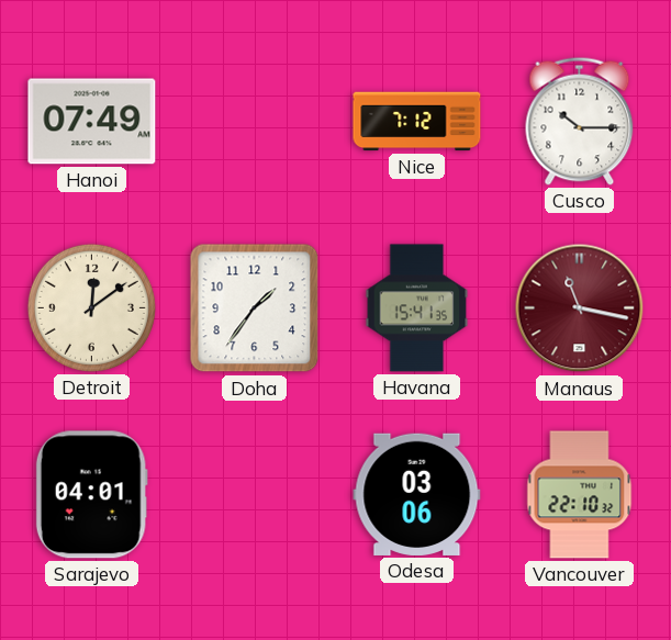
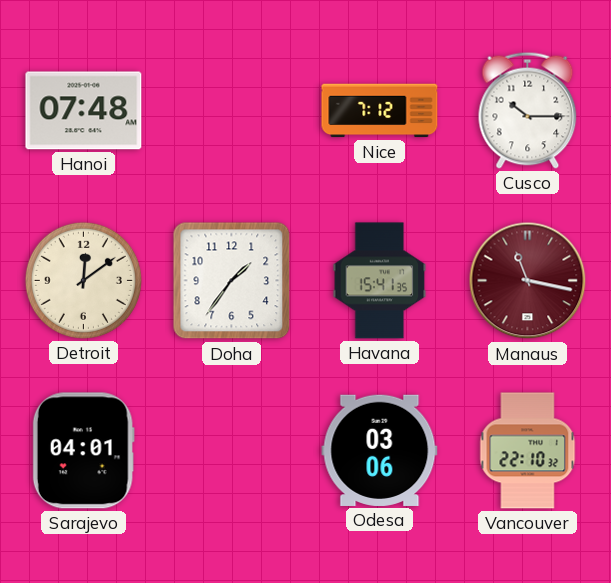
Hanoi: 07:49 -> 07:48
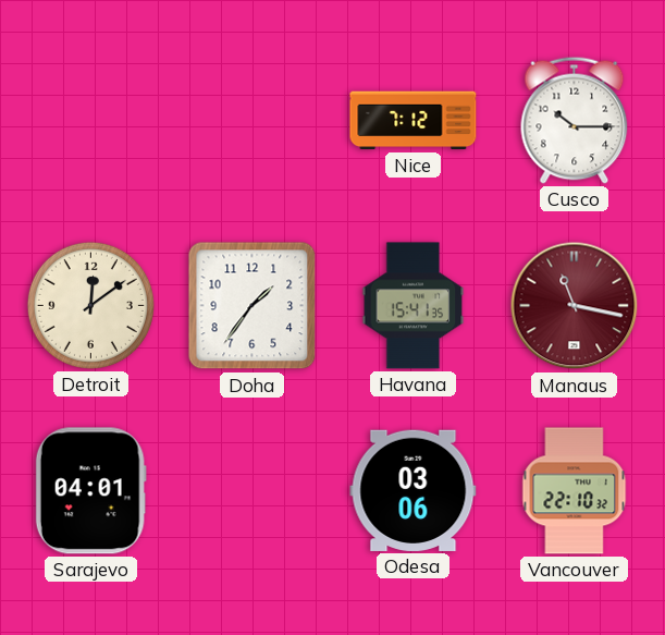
Hanoi: 07:48 -> none
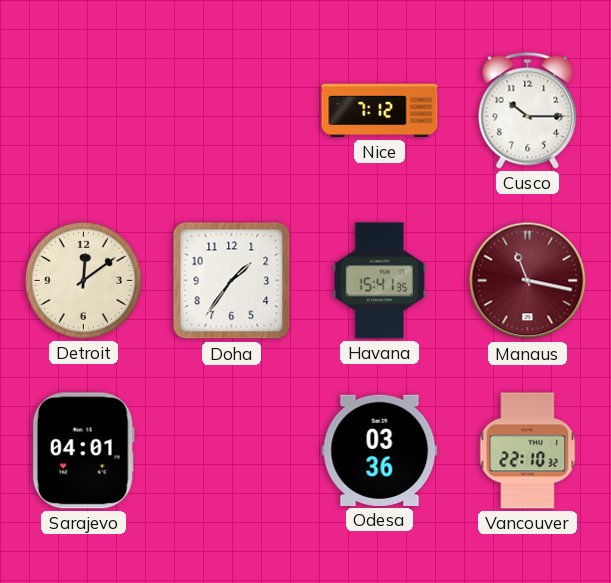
Odesa: 03:06 -> 03:36
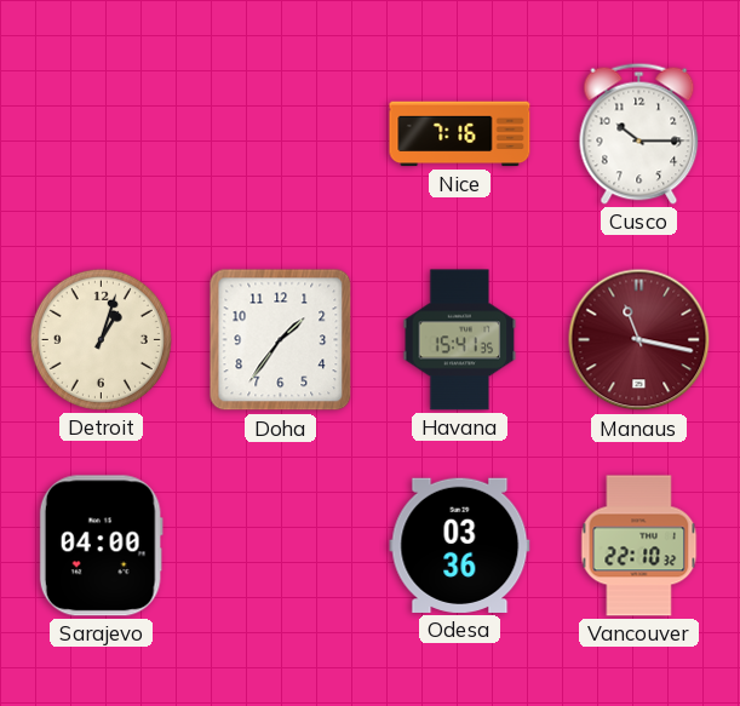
Nice: 7:12 -> 7:16
Detroit: 12:09 -> 1:03
Sarajevo: 04:01 -> 04:00
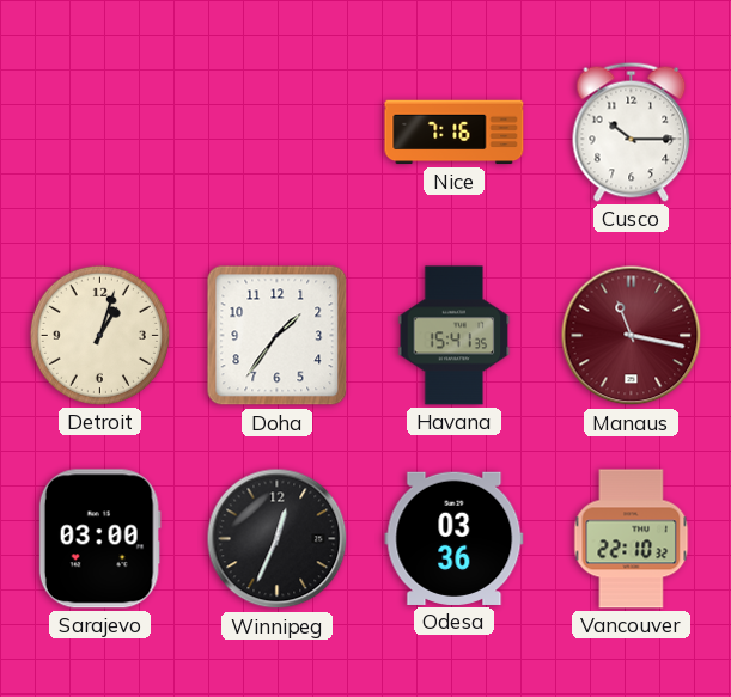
Sarajevo: 04:00 -> 03:00
Winnipeg: none -> 12:34
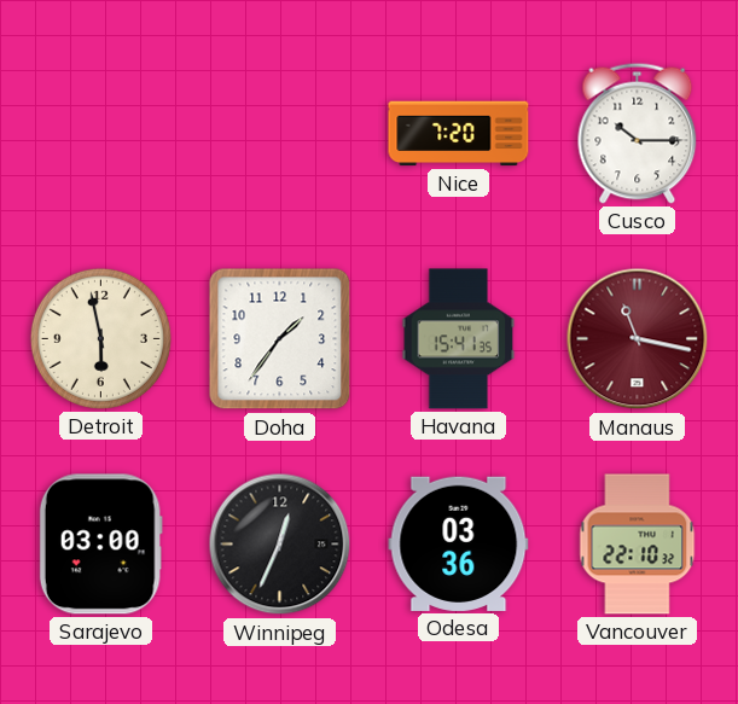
Nice: 7:16 -> 7:20
Detroit: 1:03 -> 5:58
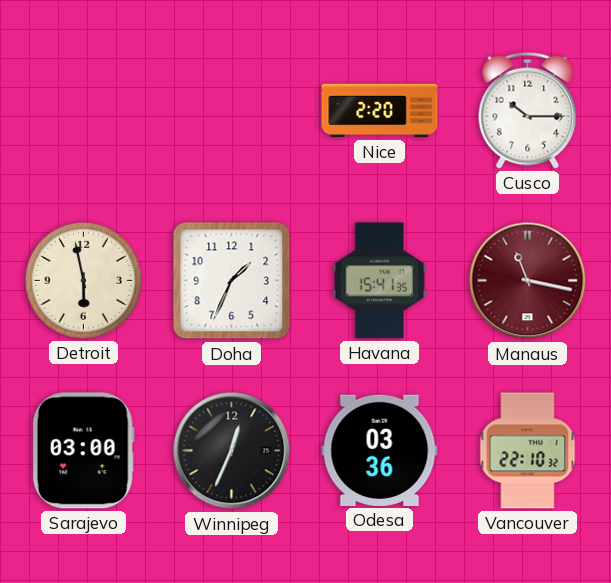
Nice: 7:20 -> 2:20
Doha: 1:36 -> 1:34
